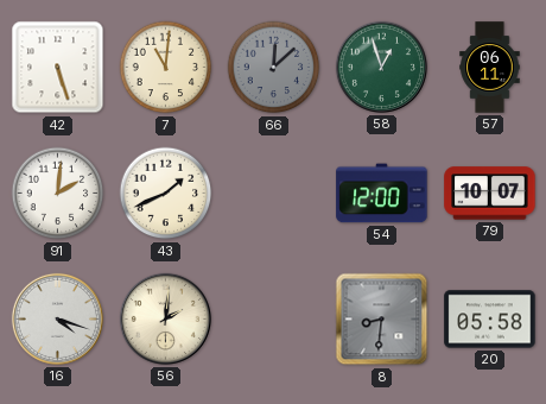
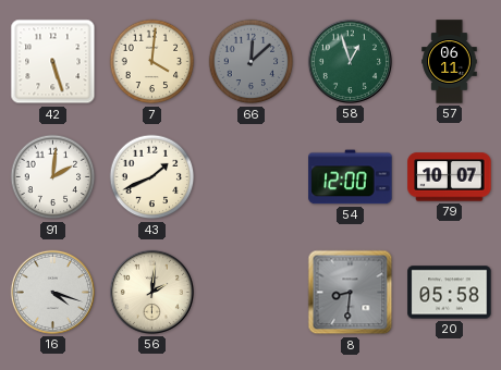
7: 11:01 -> 4:01
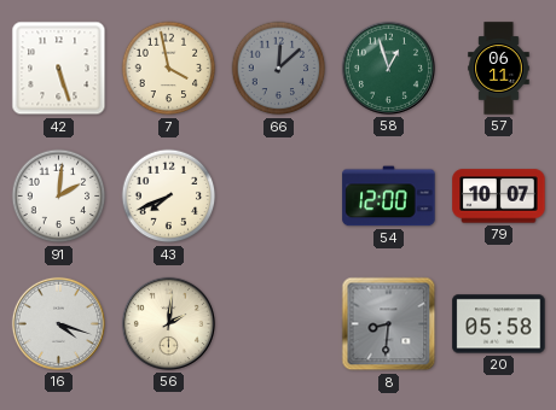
7: 4:01 -> 3:58
43: 1:41 -> 7:41
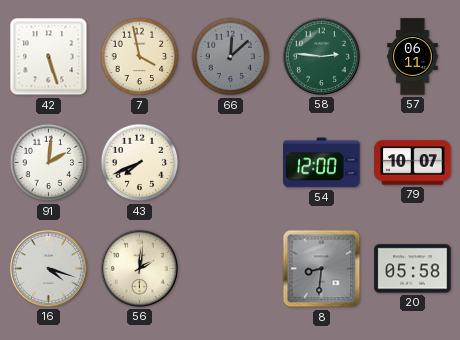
58: 12:57 -> 2:46
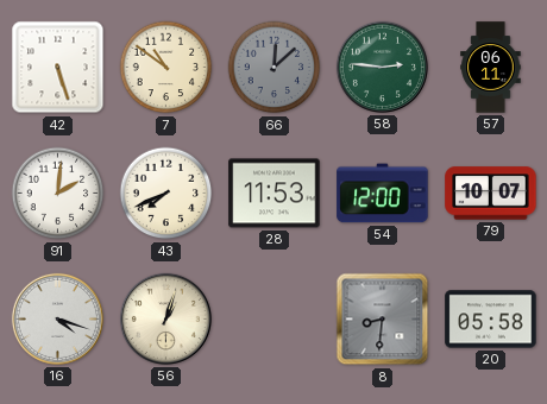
7: 3:58 -> 10:51
28: none -> 11:53
56: 2:01 -> 1:03
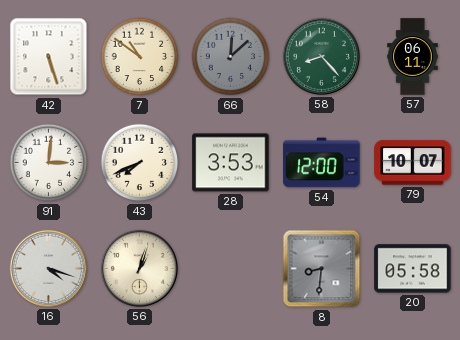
58: 2:46 -> 8:23
91: 2:01 -> 3:01
28: 11:53 -> 3:53
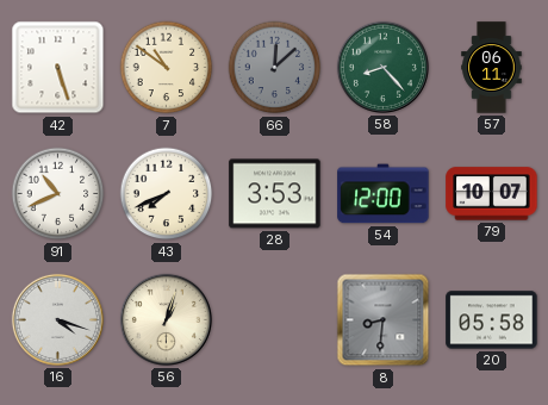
91: 3:01 -> 10:41
